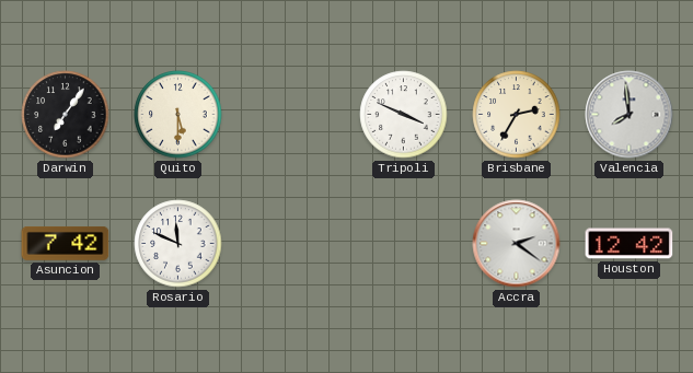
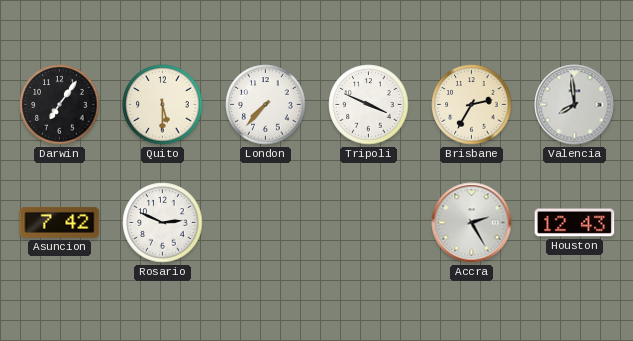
London: none -> 7:37
Rosario: 11:49 -> 2:49
Accra: 2:21 -> 2:25
Houston: 12:42 -> 12:43
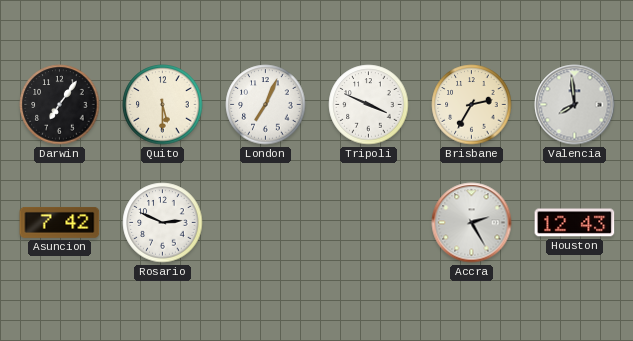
London: 7:37 -> 7:04
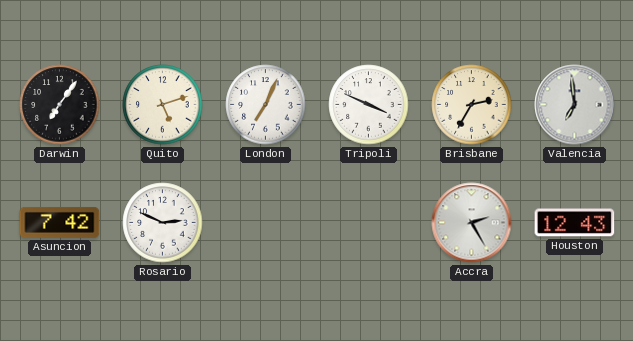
Quito: 5:30 -> 5:12
Valencia: 7:59 -> 6:59
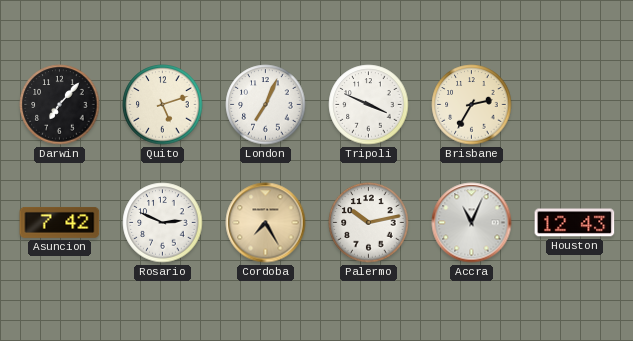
Darwin: 7:06 -> 7:07
Valencia: 6:59 -> none
Cordoba: none -> 7:25
Palermo: none -> 10:13
Accra: 2:25 -> 11:04
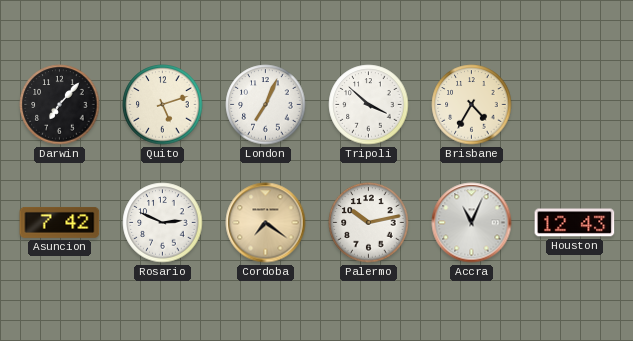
Tripoli: 3:49 -> 3:52
Brisbane: 2:35 -> 4:35
Cordoba: 7:25 -> 7:21
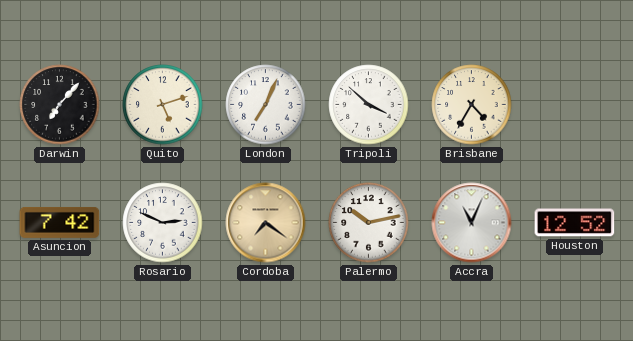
Houston: 12:43 -> 12:52
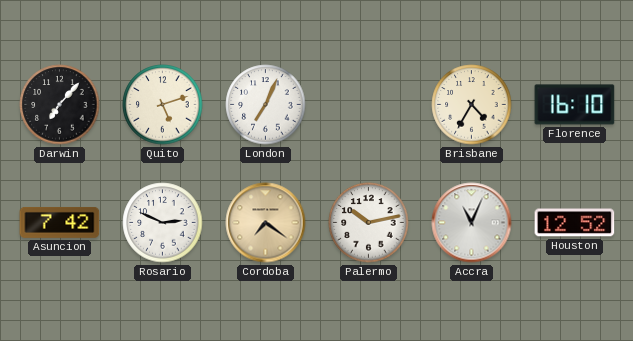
Tripoli: 3:52 -> none
Florence: none -> 16:10
